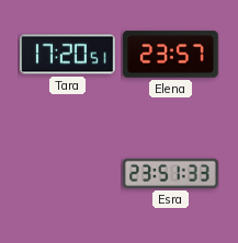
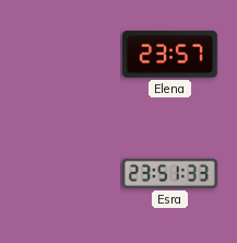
Tara: 17:20 -> none
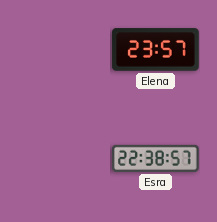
Esra: 23:51 -> 22:38
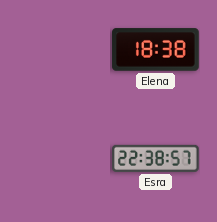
Elena: 23:57 -> 18:38
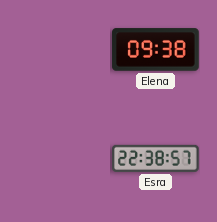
Elena: 18:38 -> 09:38
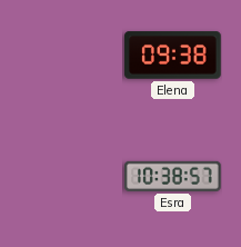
Esra: 22:38 -> 10:38
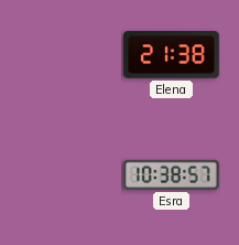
Elena: 09:38 -> 21:38
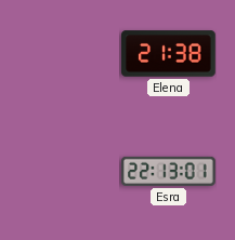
Esra: 10:38 -> 22:13
